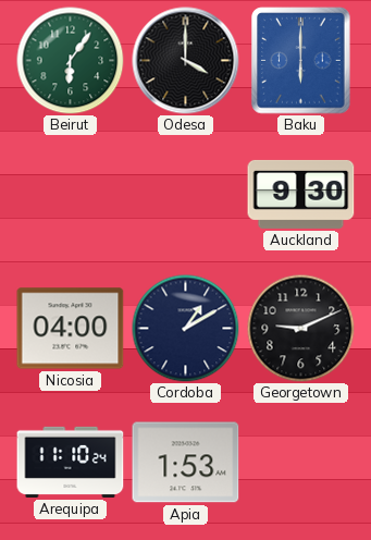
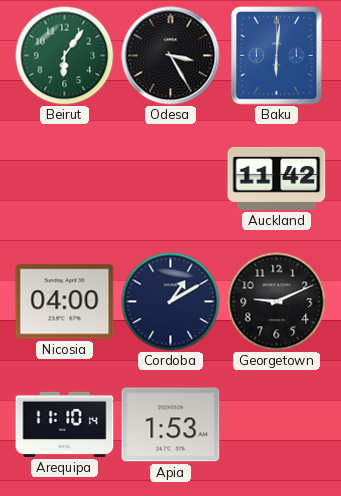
Odesa: 4:00 -> 3:25
Baku: 6:00 -> 6:01
Auckland: 9:30 -> 11:42
Arequipa: 11:10:24 -> 11:10:14
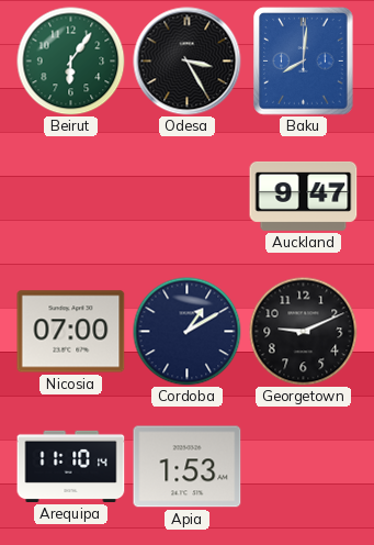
Baku: 6:01 -> 8:01
Auckland: 11:42 -> 9:47
Nicosia: 04:00 -> 07:00
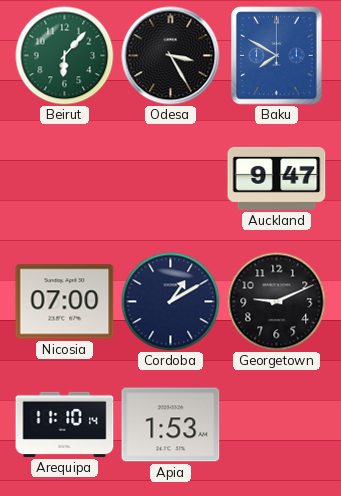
Beirut: 6:06 -> 6:07
Baku: 8:01 -> 7:50
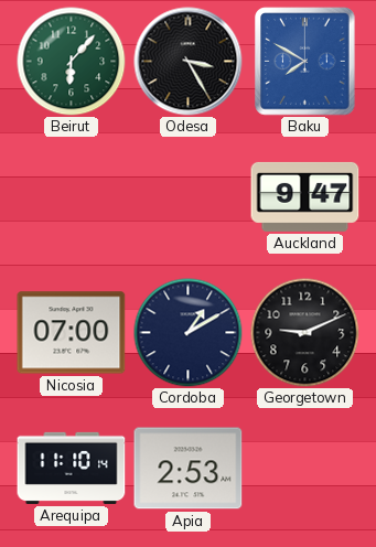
Apia: 1:53 -> 2:53
